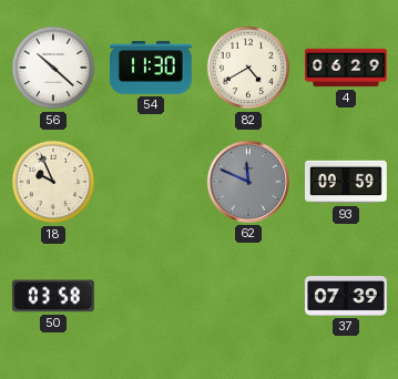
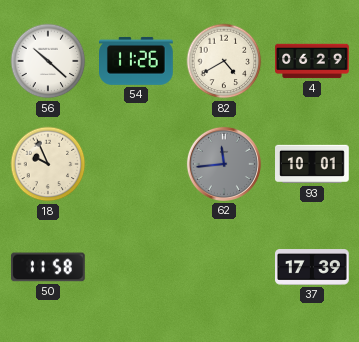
54: 11:30 -> 11:26
62: 11:49 -> 11:44
93: 09:59 -> 10:01
50: 03:58 -> 11:58
37: 07:39 -> 17:39
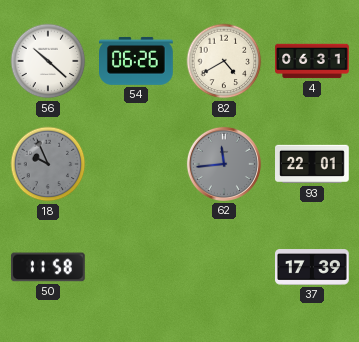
54: 11:26 -> 06:26
4: 06:29 -> 06:31
18 dial: cream -> grey
93: 10:01 -> 22:01
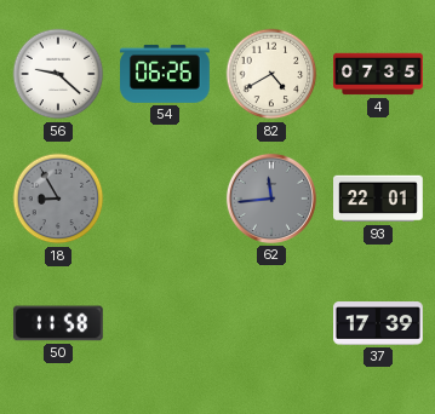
56: 10:22 -> 9:22
4: 06:31 -> 07:35
18: 9:56 -> 8:55
